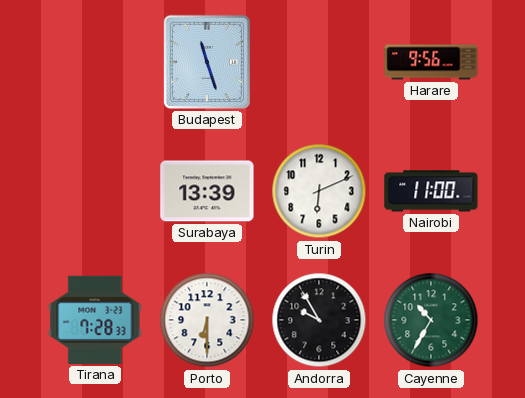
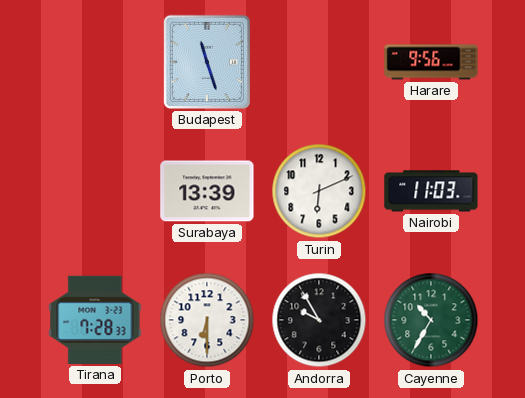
Nairobi: 11:00 -> 11:03
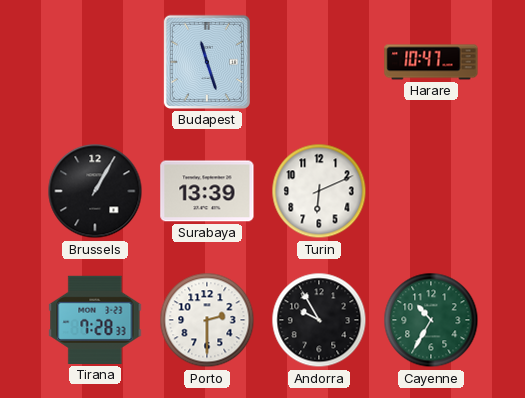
Harare: 9:56 -> 10:47
Brussels: none -> 1:05
Nairobi: 11:03 -> none
Porto: 6:30 -> 2:30
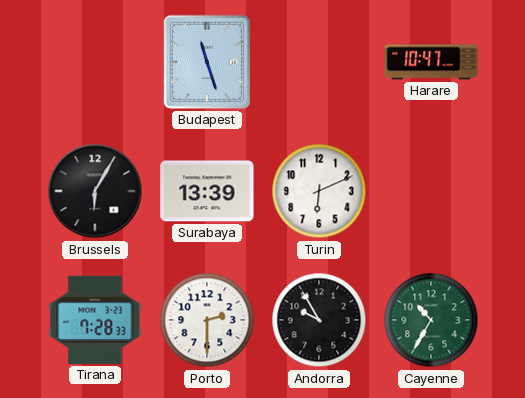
Brussels: 1:05 -> 6:05
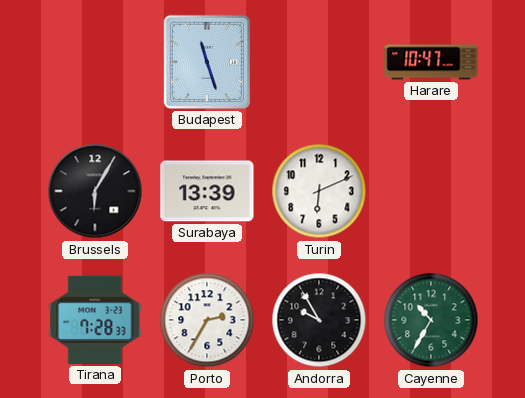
Porto: 2:30 -> 2:35
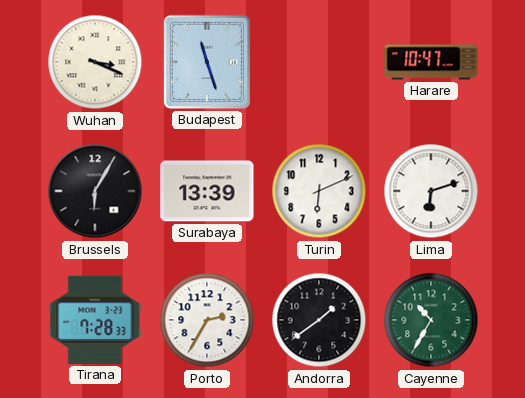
Wuhan: none -> 3:19
Lima: none -> 6:12
Andorra: 9:55 -> 1:39
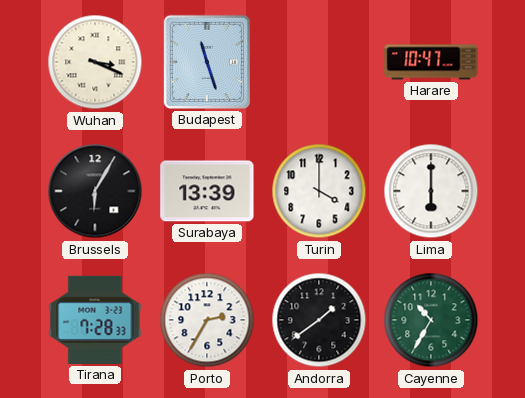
Turin: 6:11 -> 4:00
Lima: 6:12 -> 6:00
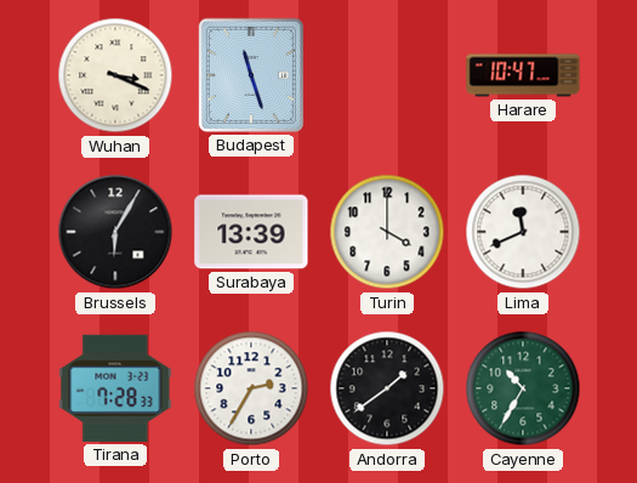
Lima: 6:00 -> 11:41
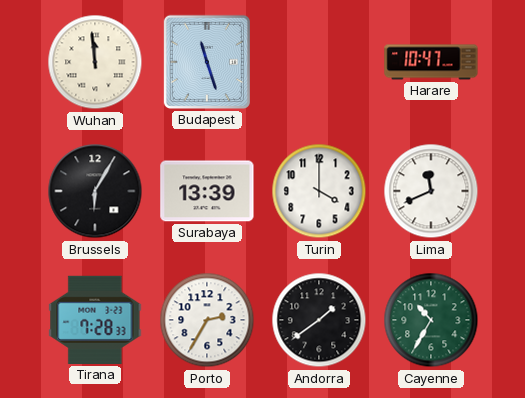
Wuhan: 3:19 -> 11:59
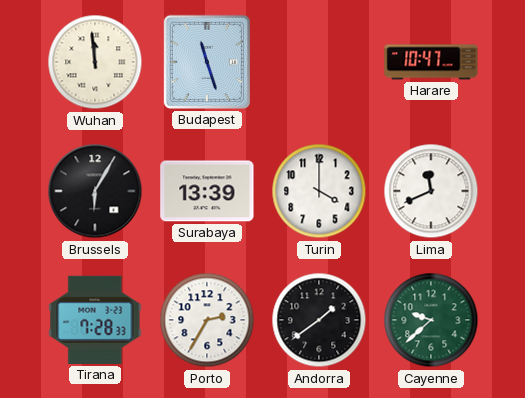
Cayenne: 10:35 -> 9:38
